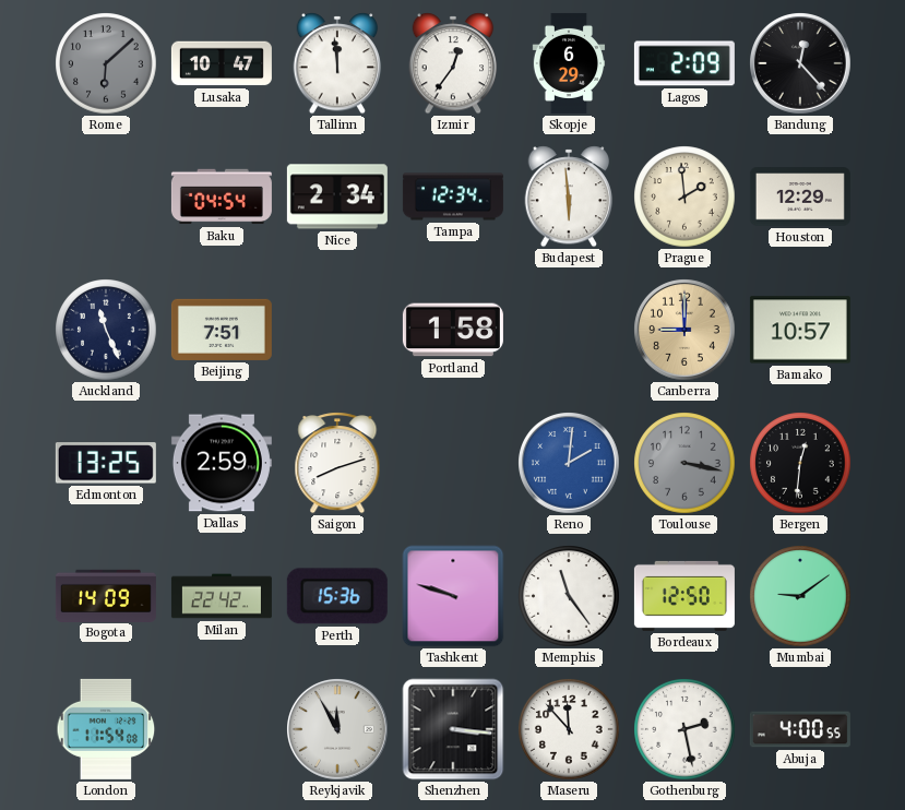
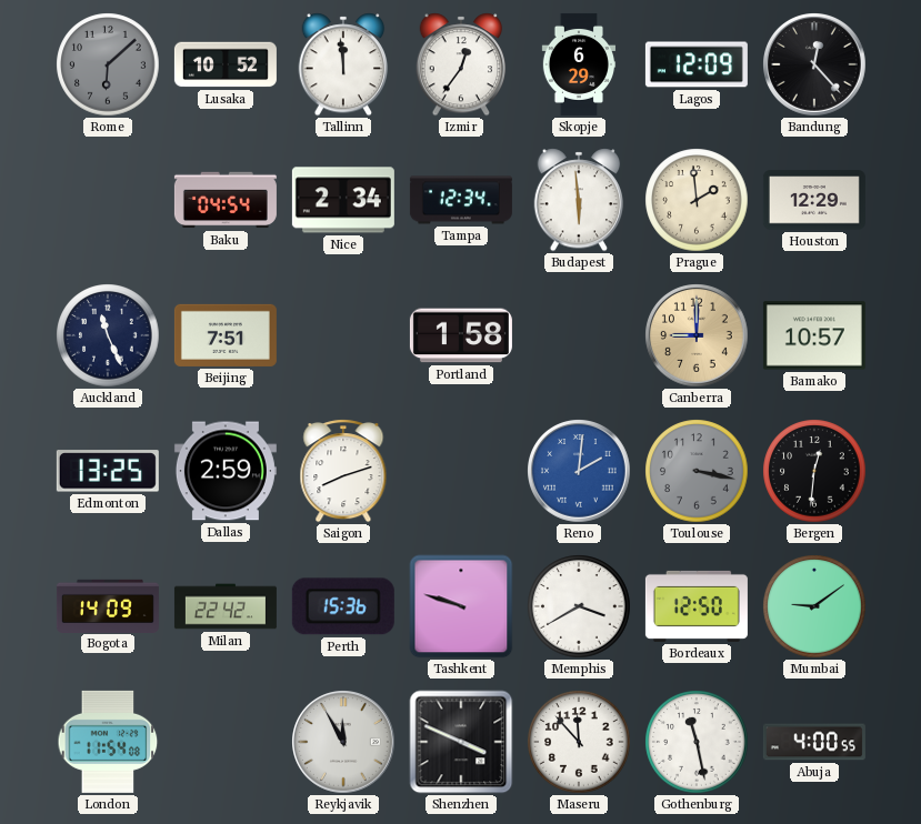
Lusaka: 10:47 -> 10:52
Lagos: 2:09 -> 12:09
Memphis: 11:24 -> 3:40
Shenzhen: 3:16 -> 3:49
Gothenburg: 2:28 -> 11:28
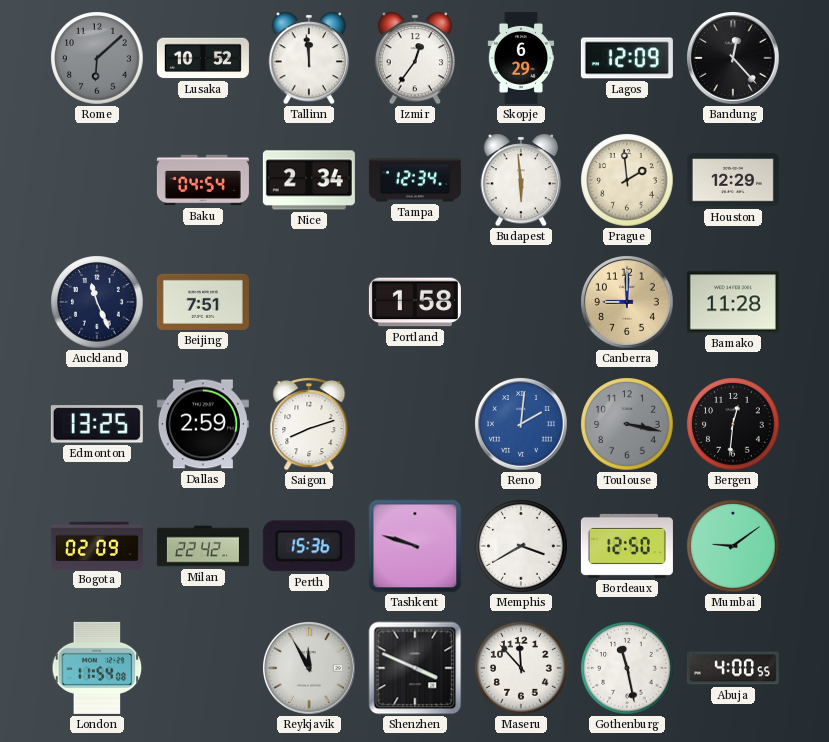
Bamako: 10:57 -> 11:28
Bogota: 14:09 -> 02:09
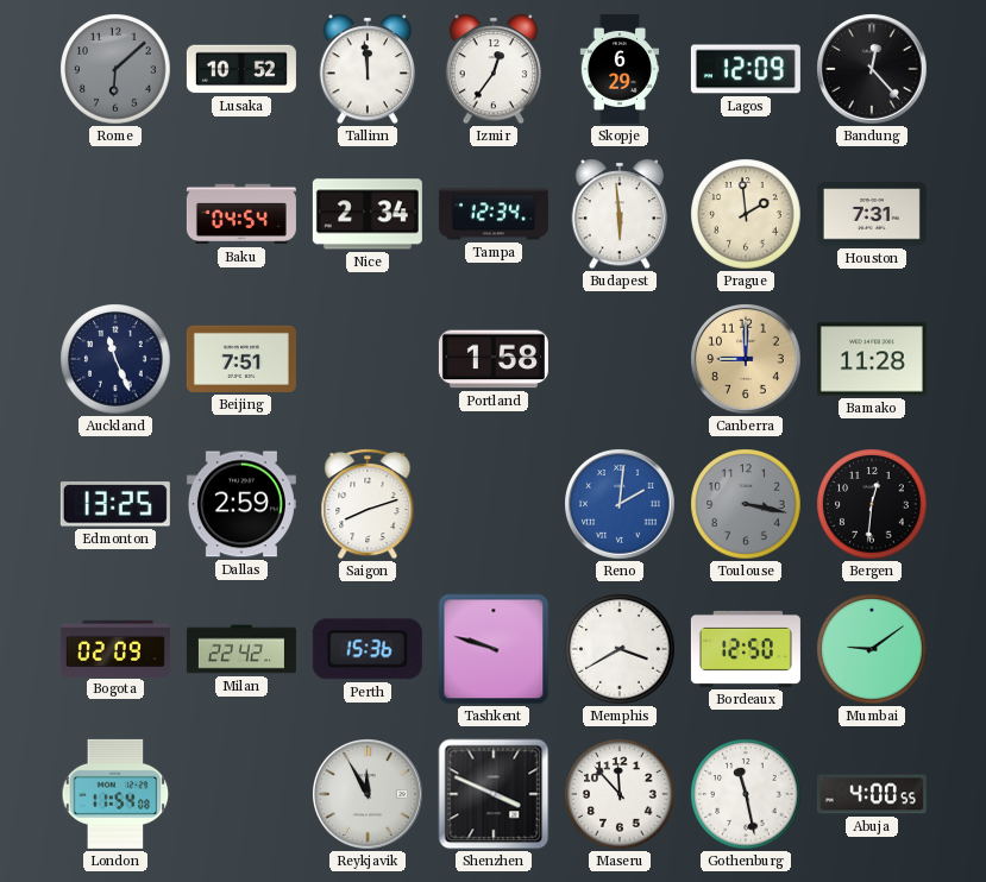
Houston: 12:29 -> 7:31
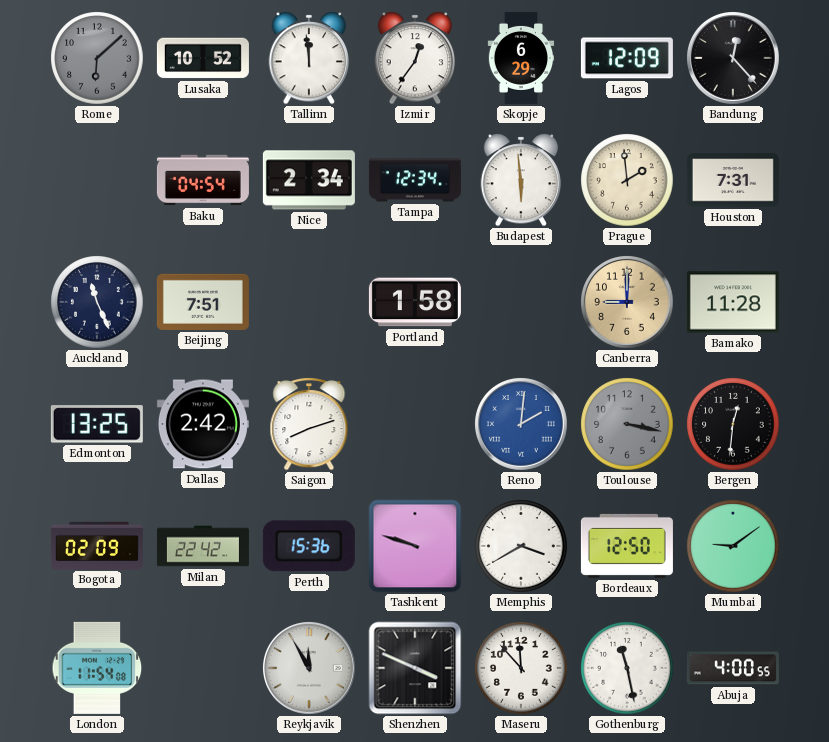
Dallas: 2:59 -> 2:42
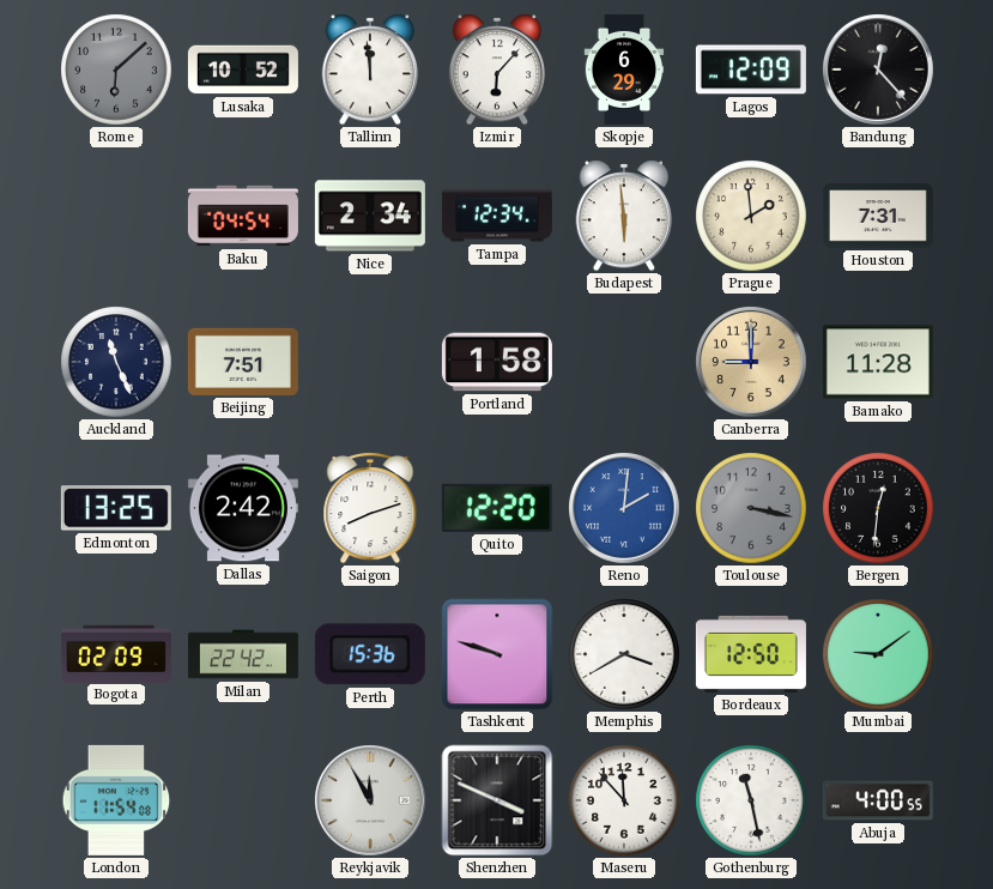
Izmir: 12:36 -> 6:07
Quito: none -> 12:20
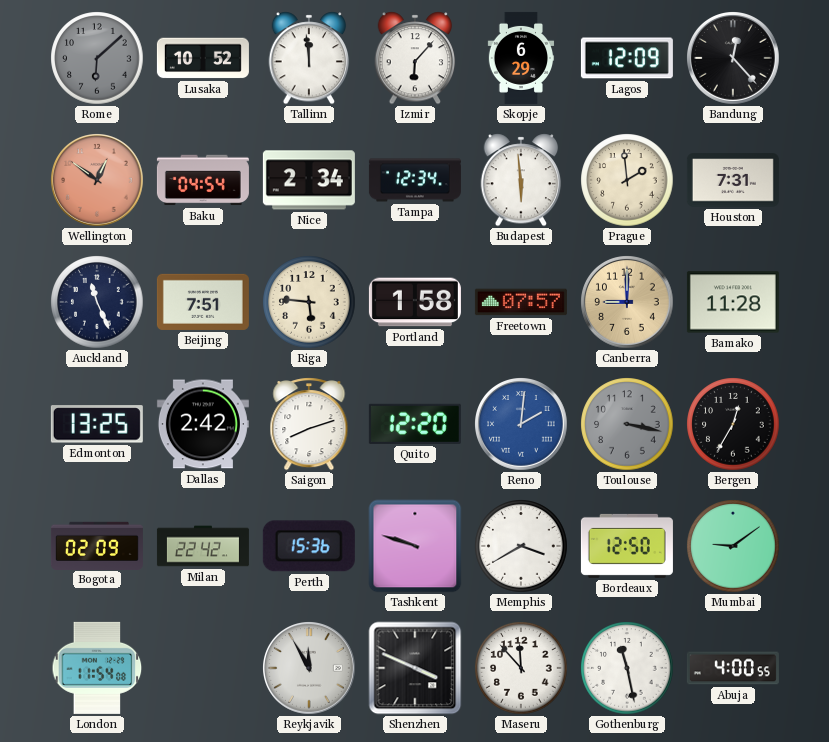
Wellington: none -> 12:51
Riga: none -> 5:46
Freetown: none -> 07:57
Bergen: 12:31 -> 12:35
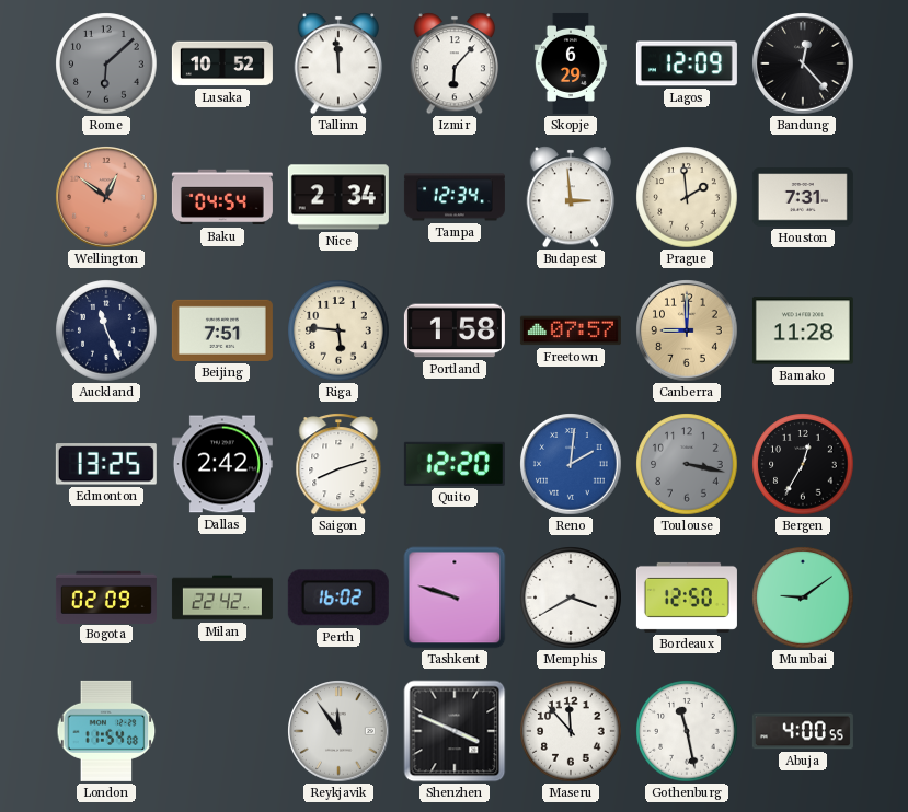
Budapest: 5:59 -> 2:59
Perth: 15:36 -> 16:02
Reykjavik: 11:55 -> 11:54
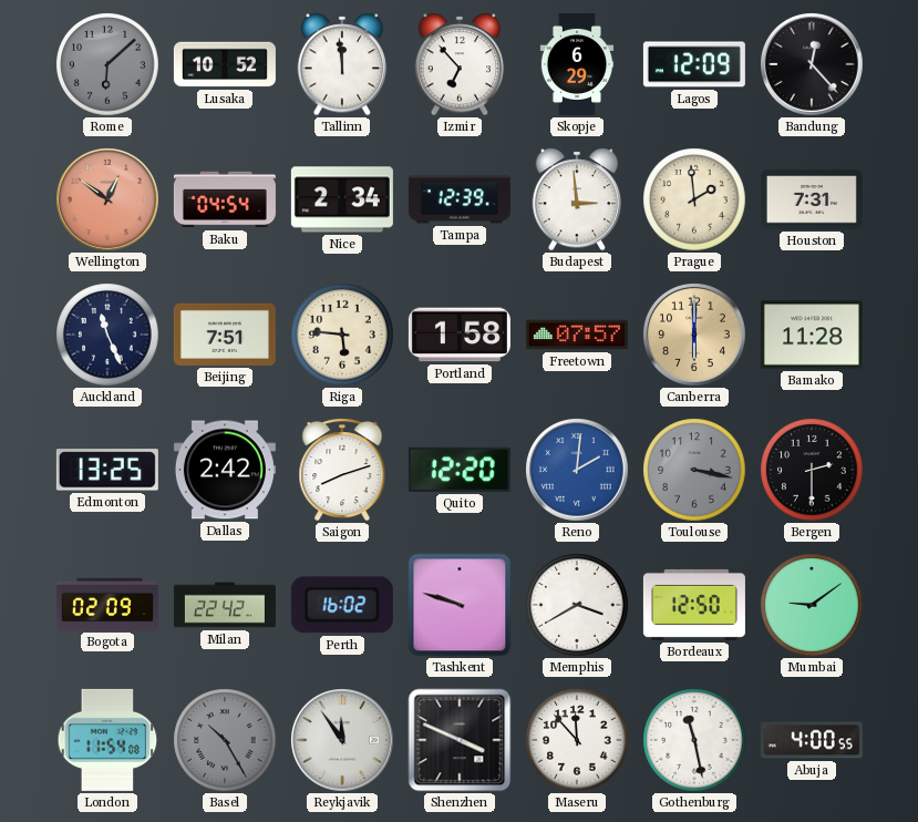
Izmir: 6:07 -> 6:53
Tampa: 12:34 -> 12:39
Canberra: 9:00 -> 6:00
Bergen: 12:35 -> 2:30
Basel: none -> 10:25
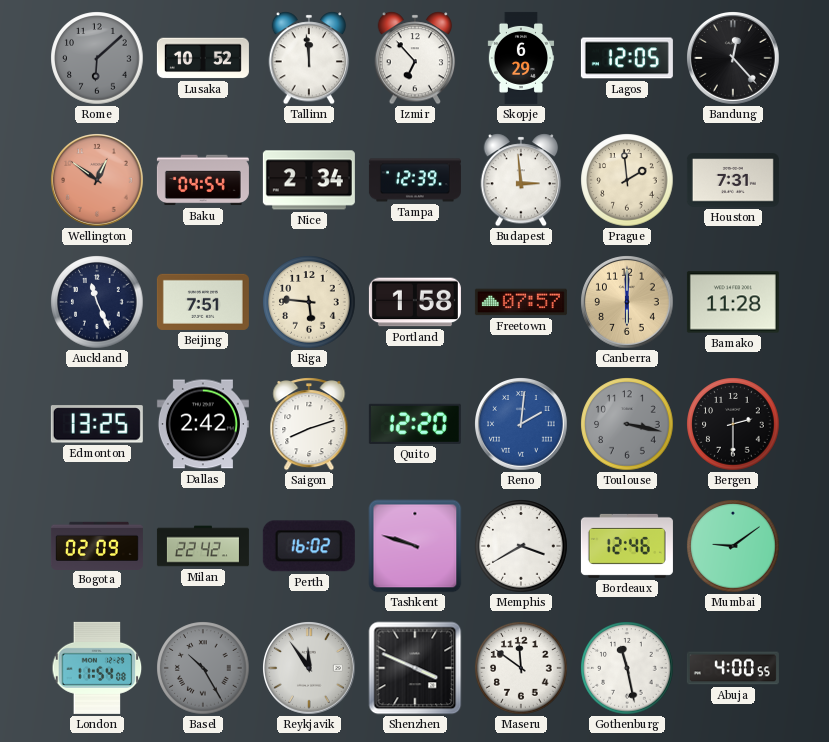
Lagos: 12:09 -> 12:05
Bordeaux: 12:50 -> 12:46
Maseru: 11:53 -> 11:51
